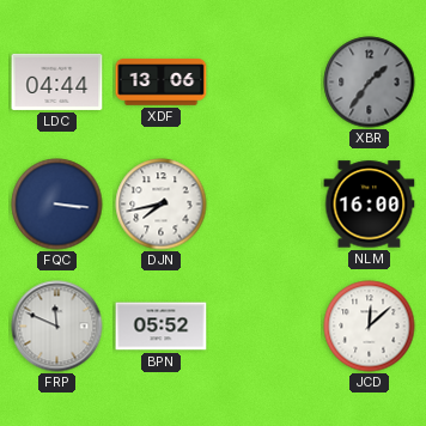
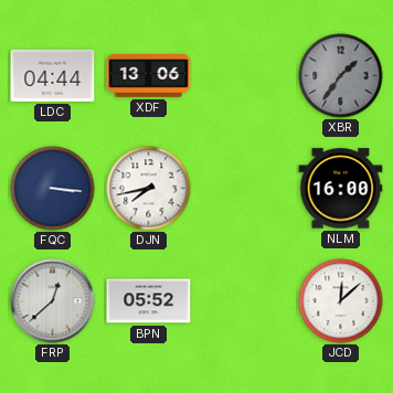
FRP: 11:49 -> 12:38
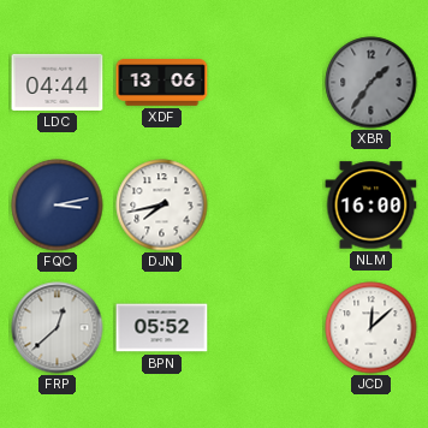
FQC: 3:16 -> 3:13
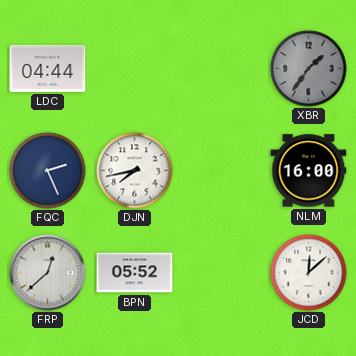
XDF: 13:06 -> none
FQC: 3:13 -> 2:26
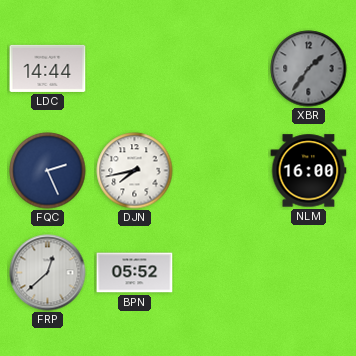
LDC: 04:44 -> 14:44
JCD: 12:08 -> none
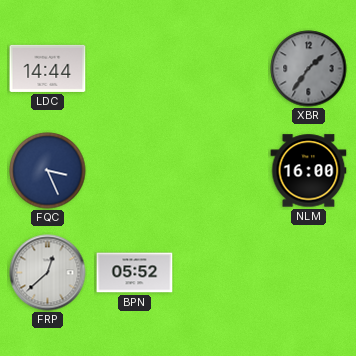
FQC: 2:26 -> 3:26
DJN: 7:43 -> none
